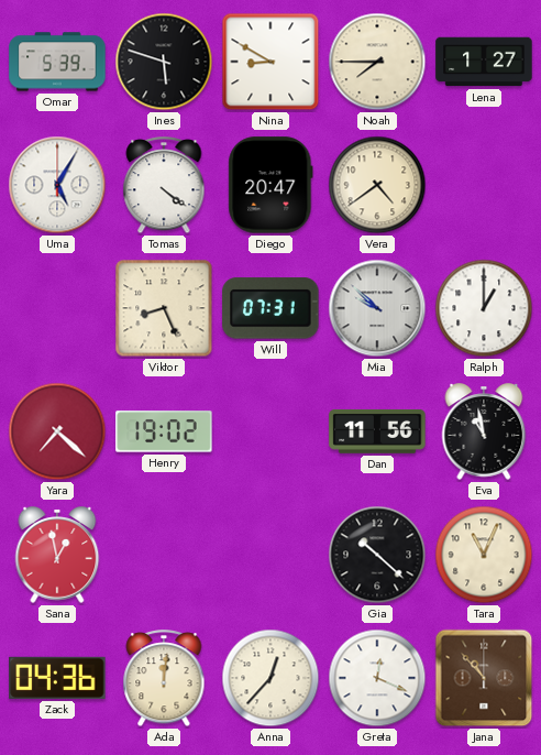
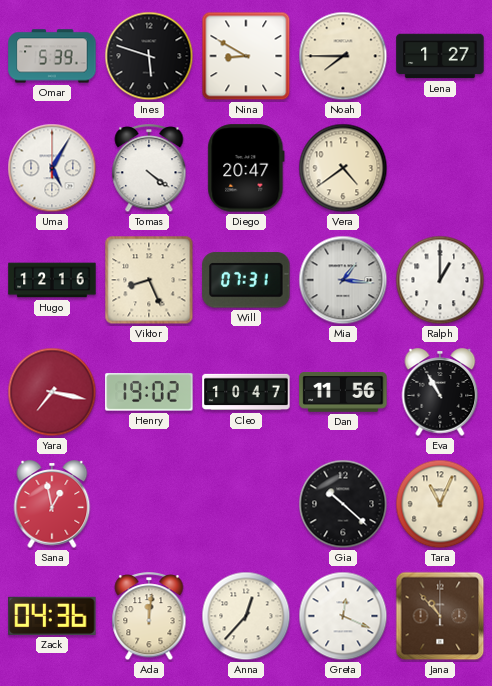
Hugo: none -> 12:16
Mia: 9:52 -> 1:16
Yara: 7:22 -> 7:17
Cleo: none -> 10:47
Eva: 10:58 -> 10:55
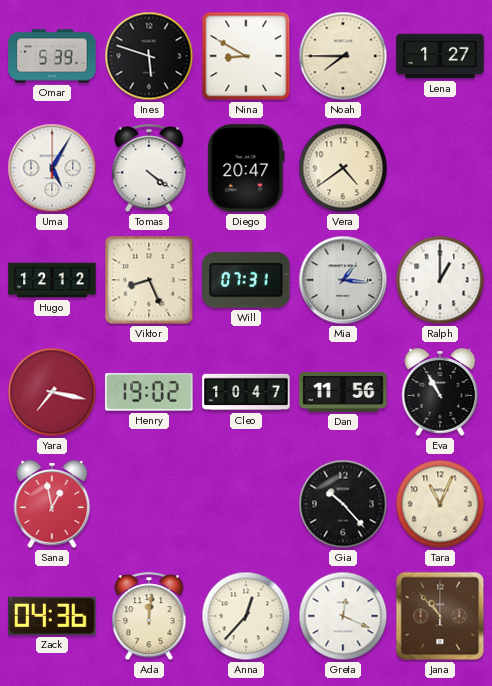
Hugo: 12:16 -> 12:12
Gia: 10:22 -> 10:23
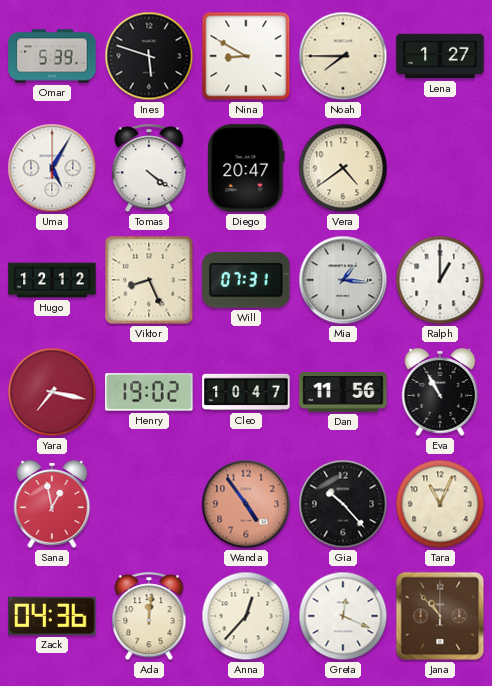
Wanda: none -> 4:54
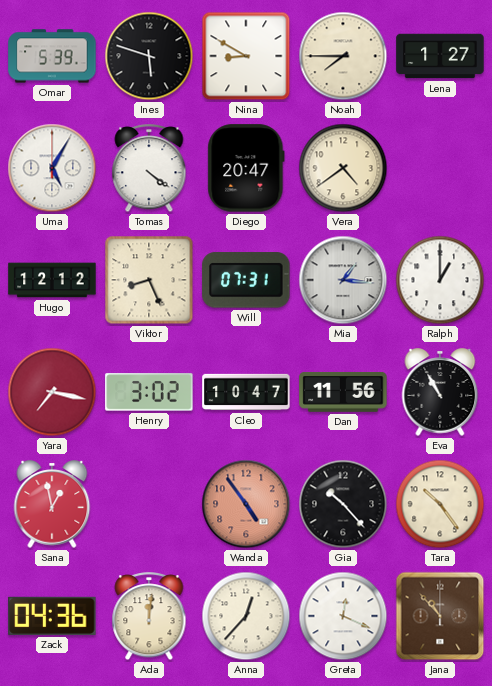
Henry: 19:02 -> 3:02
Tara: 11:04 -> 10:24
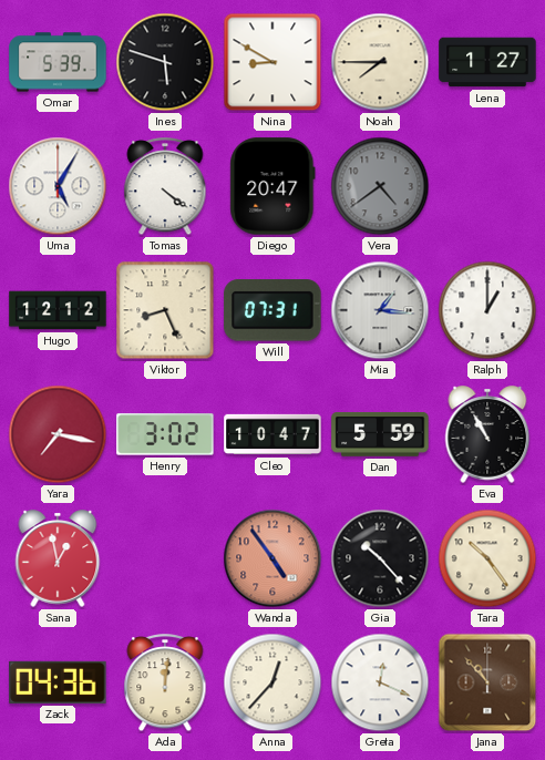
Vera dial: cream -> grey
Dan: 11:56 -> 5:59
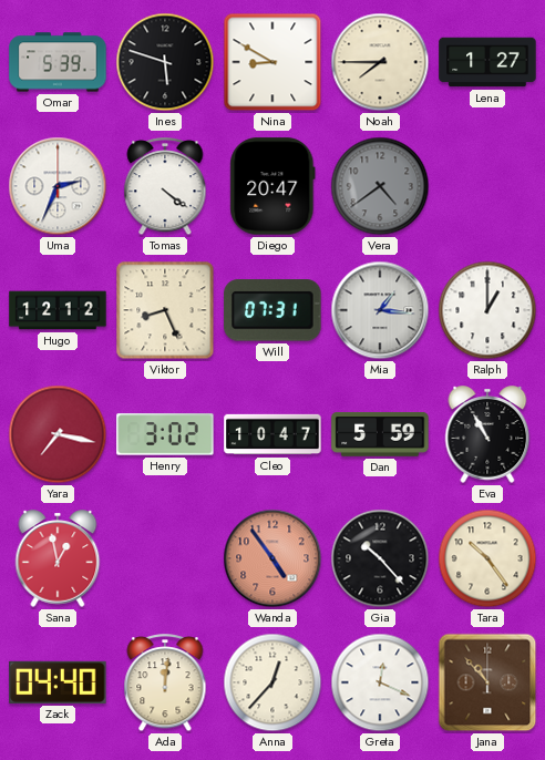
Uma: 5:05 -> 2:34
Zack: 04:36 -> 04:40
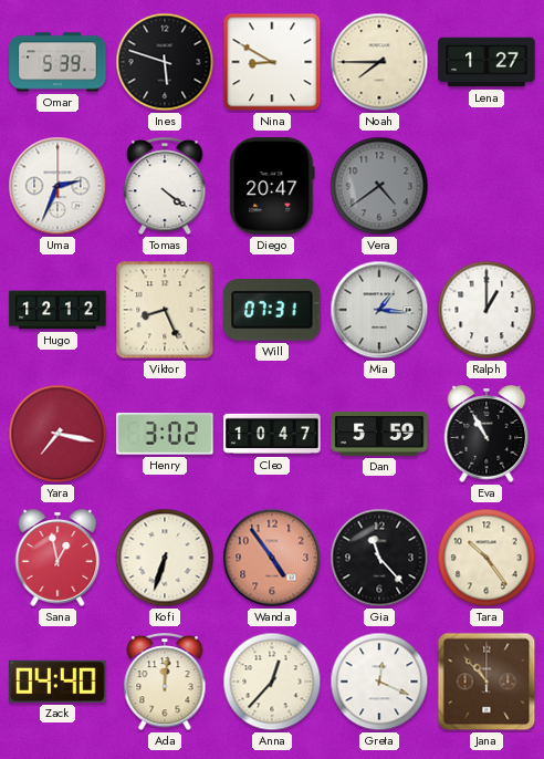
Kofi: none -> 6:33
Gia: 10:23 -> 11:23
